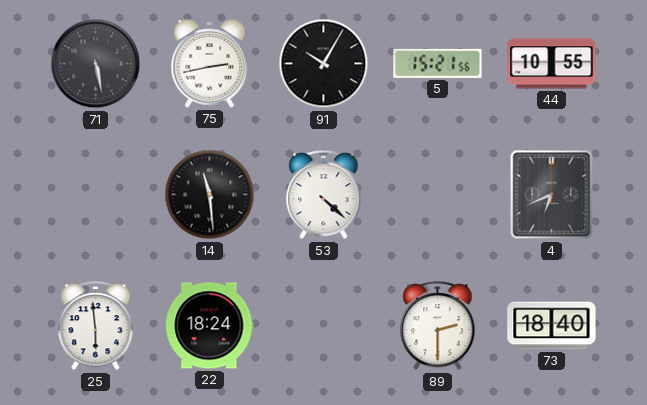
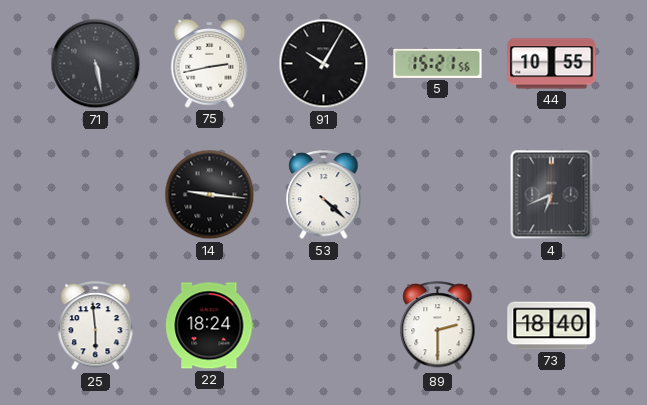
14: 11:29 -> 9:16
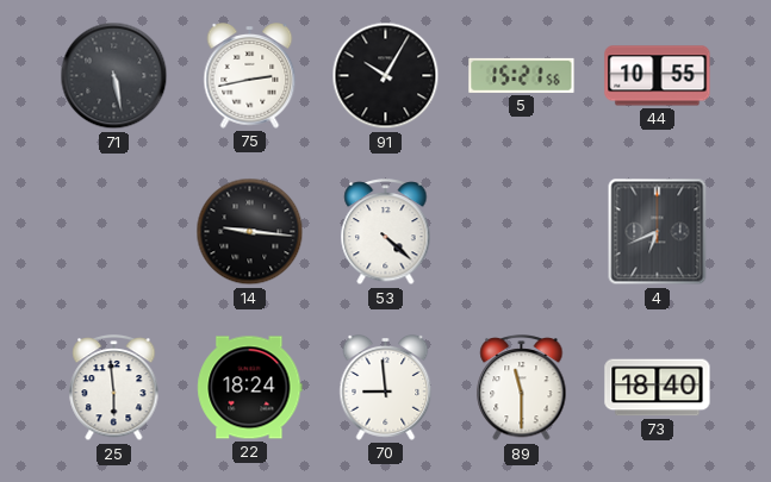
70: none -> 8:59
89: 2:30 -> 11:30
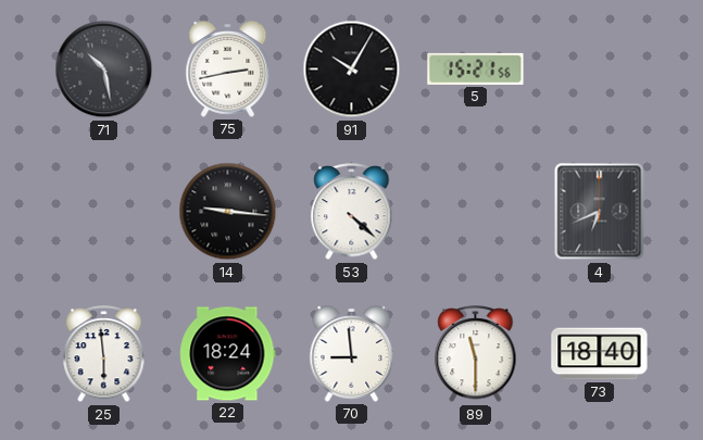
71: 5:28 -> 10:28
44: 10:55 -> none
